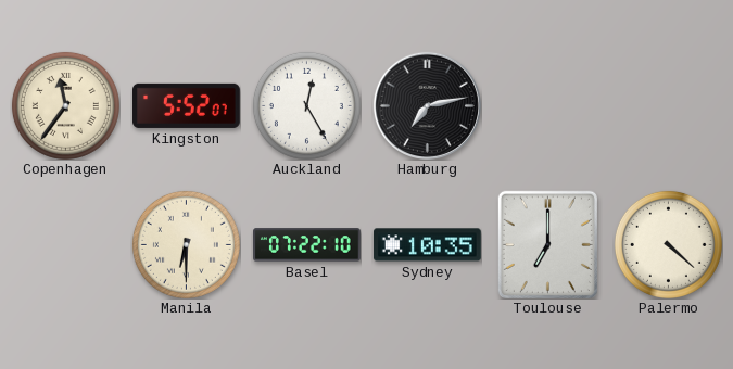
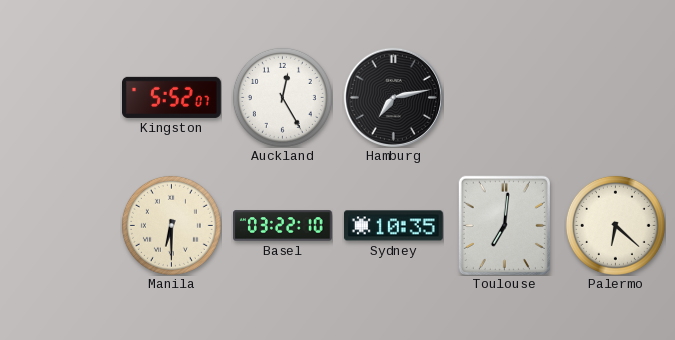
Copenhagen: 11:36 -> none
Basel: 07:22 -> 03:22
Toulouse: 7:00 -> 7:01
Palermo: 4:22 -> 6:22
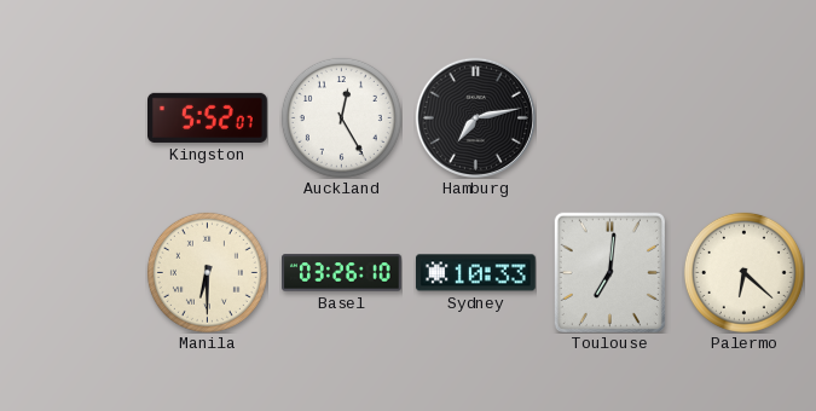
Basel: 03:22 -> 03:26
Sydney: 10:35 -> 10:33
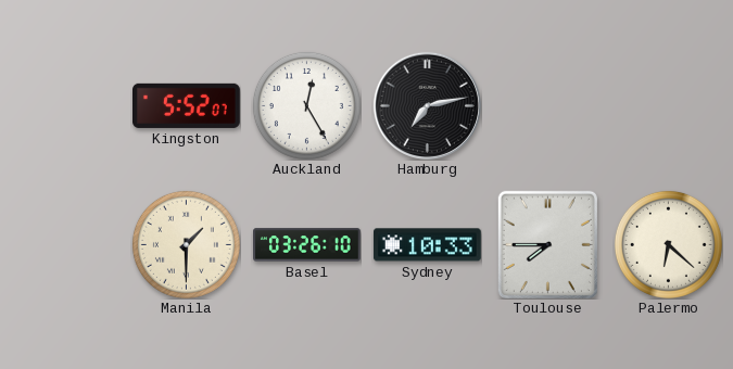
Manila: 6:30 -> 1:30
Toulouse: 7:01 -> 7:45
